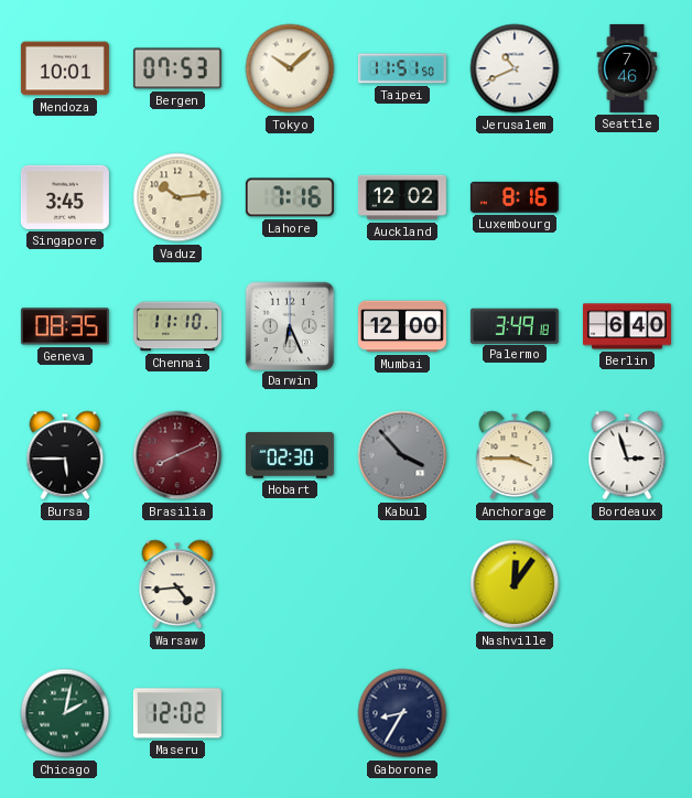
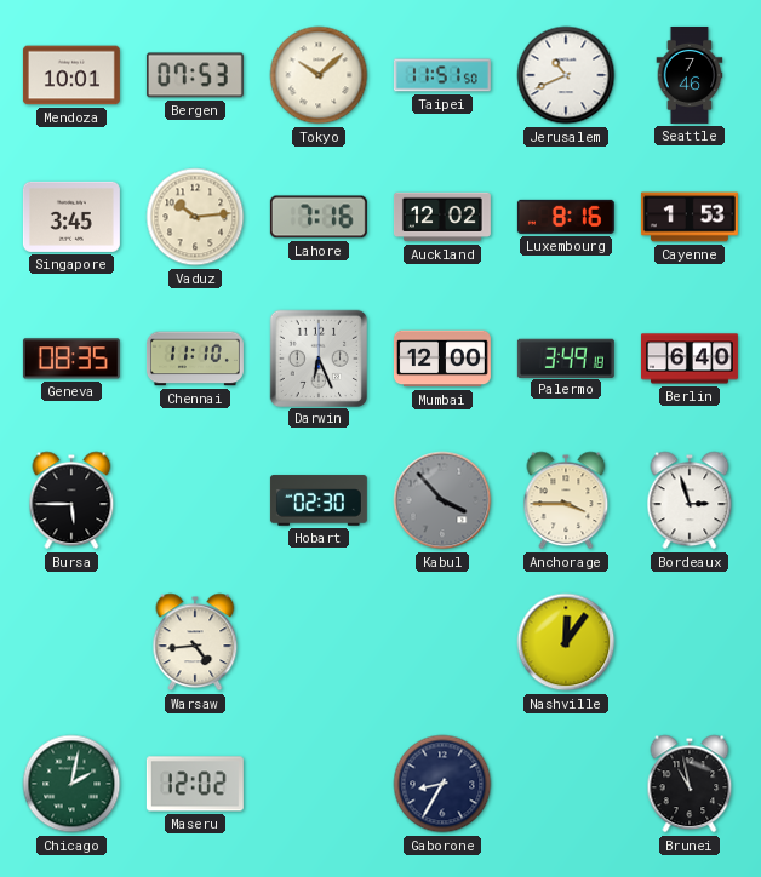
Cayenne: none -> 1:53
Brasilia: 8:11 -> none
Brunei: none -> 10:58
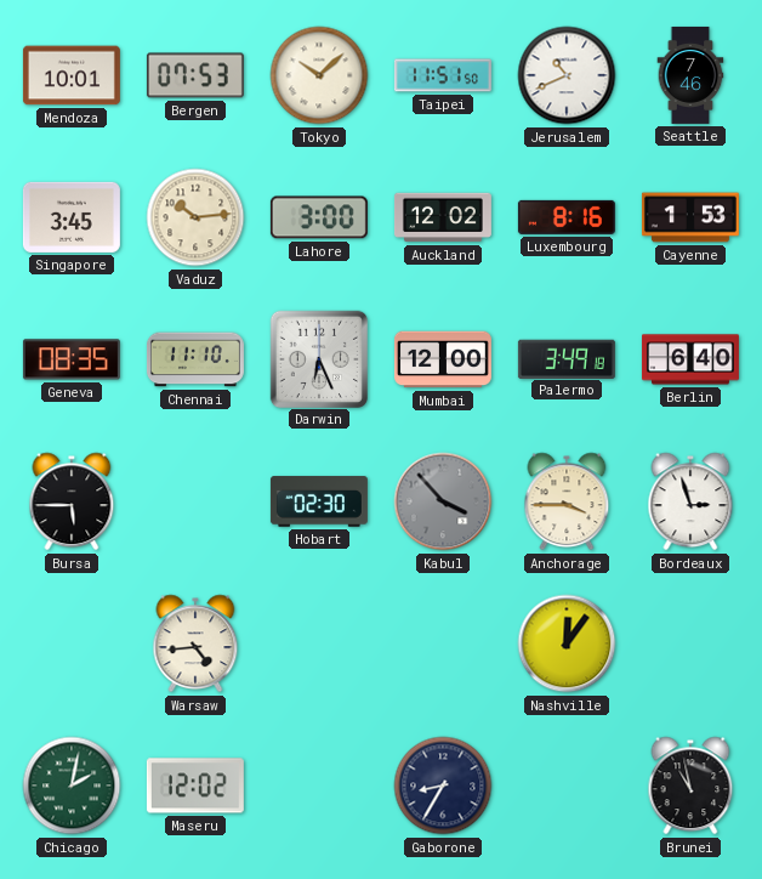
Lahore: 7:16 -> 3:00
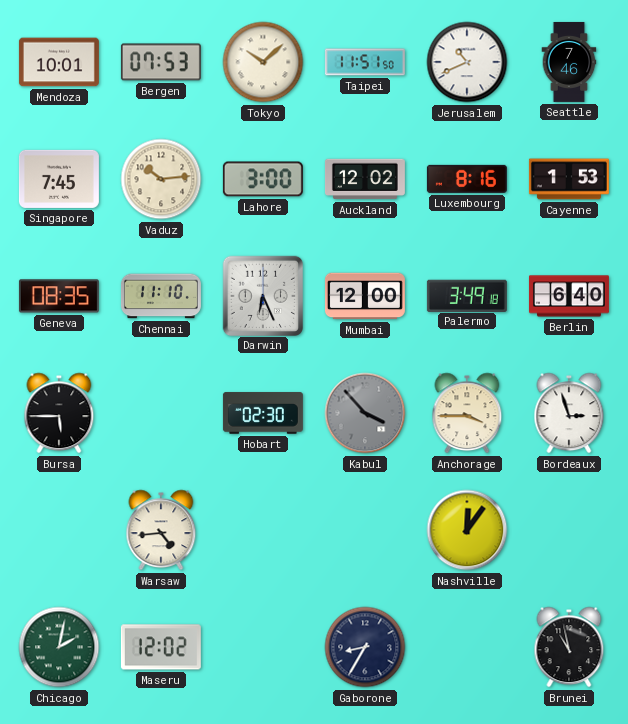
Singapore: 3:45 -> 7:45
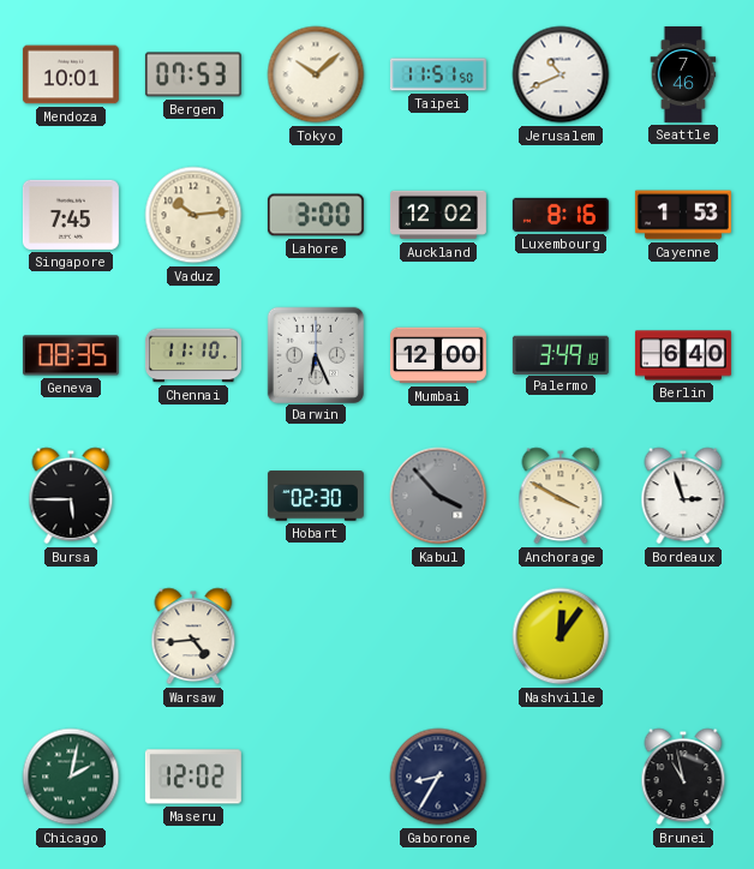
Anchorage: 3:45 -> 3:50
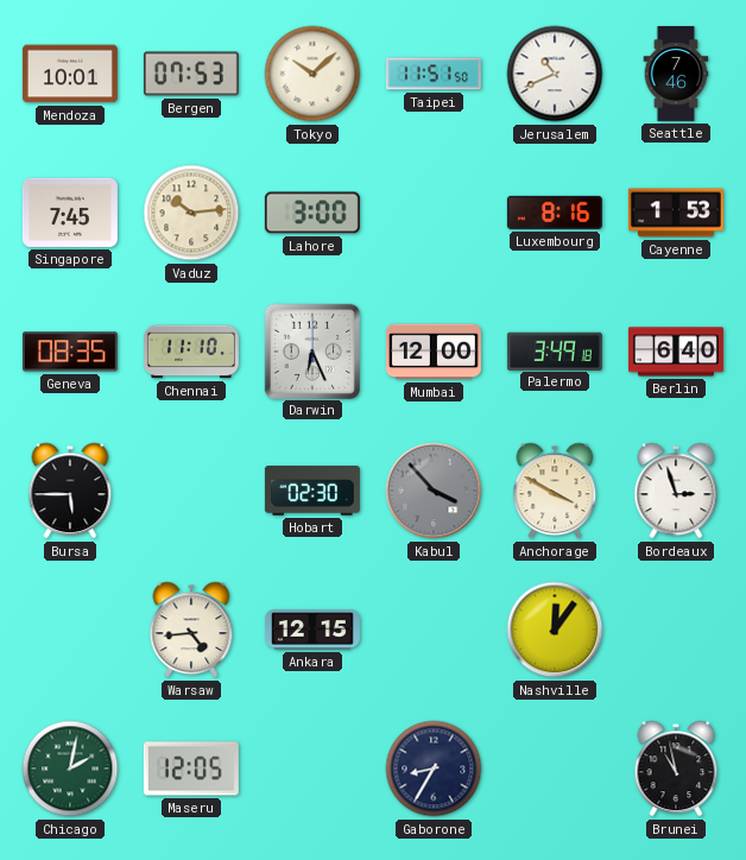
Auckland: 12:02 -> none
Ankara: none -> 12:15
Maseru: 12:02 -> 12:05
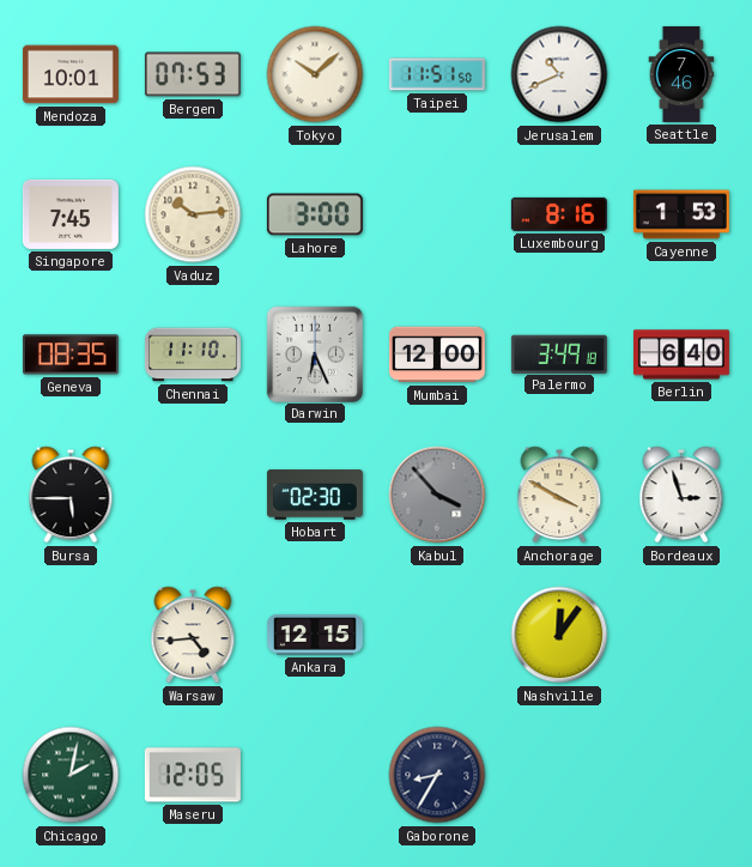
Brunei: 10:58 -> none
